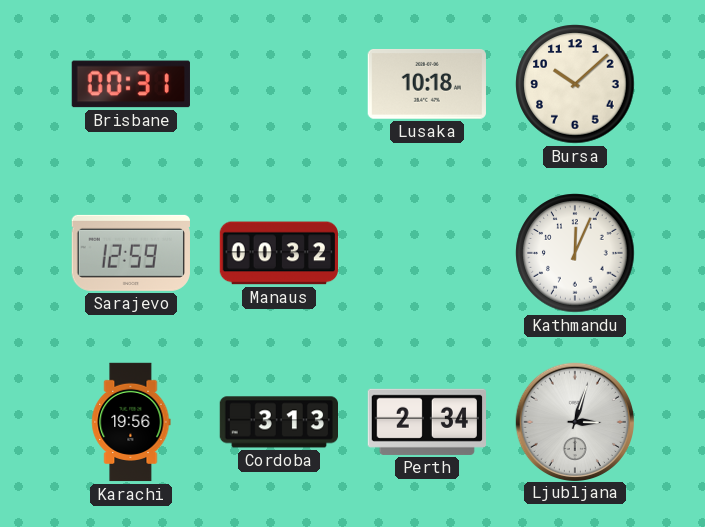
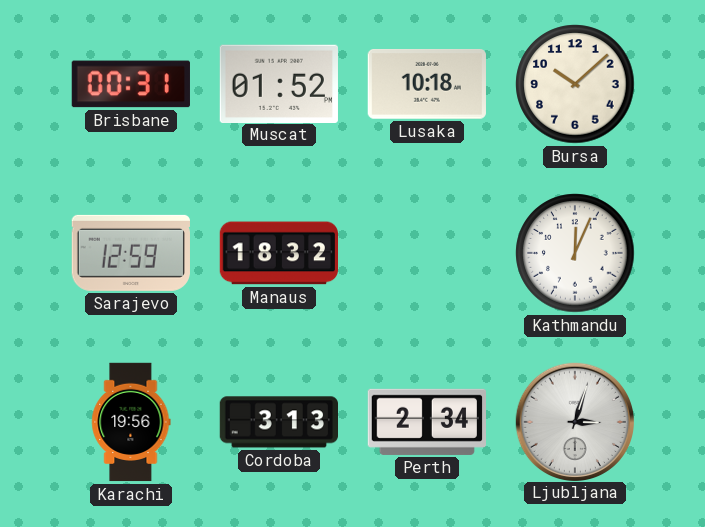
Muscat: none -> 01:52
Manaus: 00:32 -> 18:32
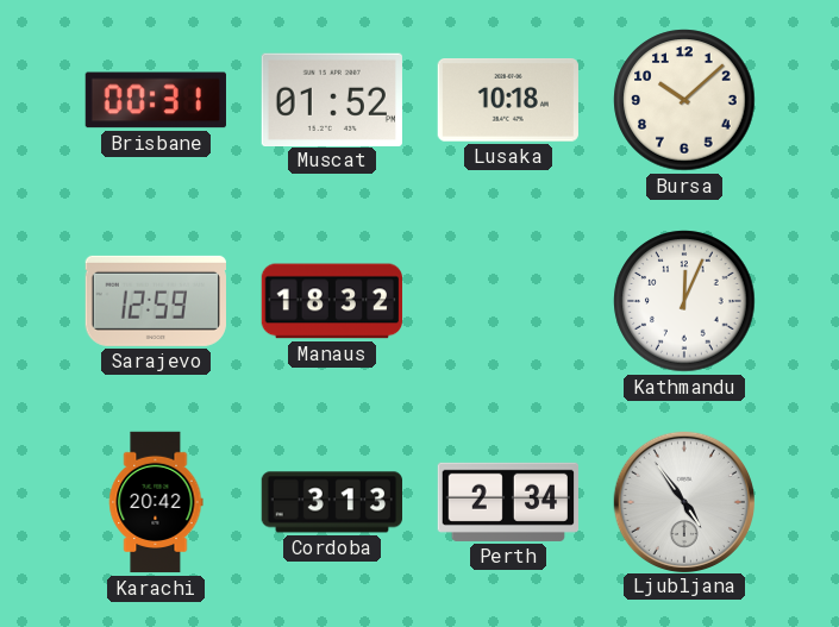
Karachi: 19:56 -> 20:42
Ljubljana: 3:03 -> 4:54
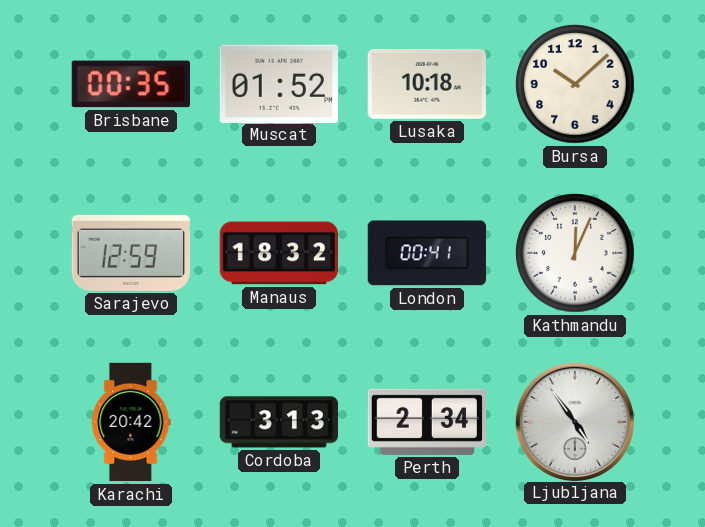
Brisbane: 00:31 -> 00:35
London: none -> 00:41
